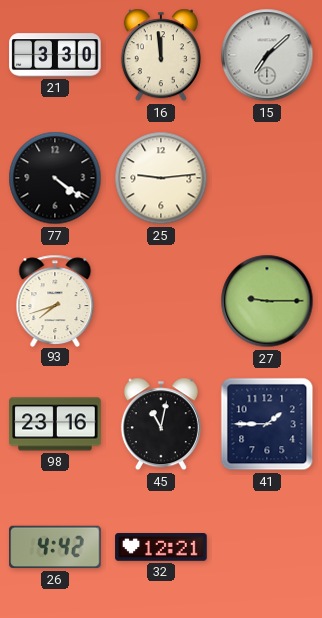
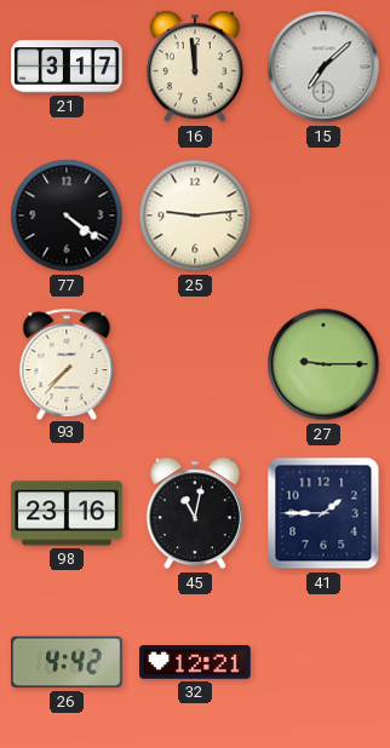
21: 3:30 -> 3:17
93: 7:42 -> 7:37
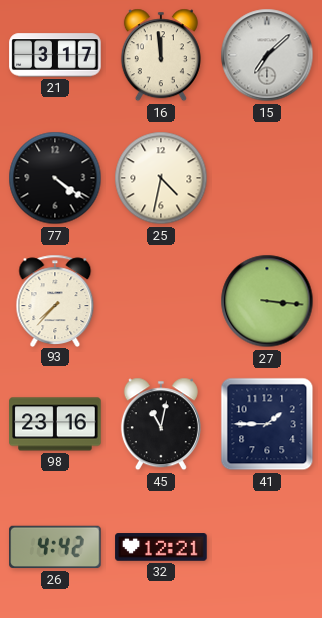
25: 9:14 -> 4:32
27: 9:15 -> 3:16
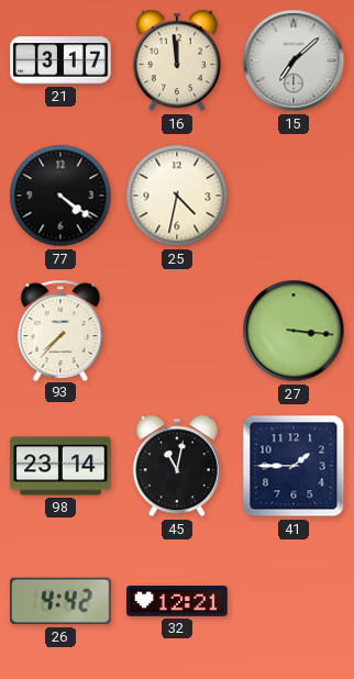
98: 23:16 -> 23:14
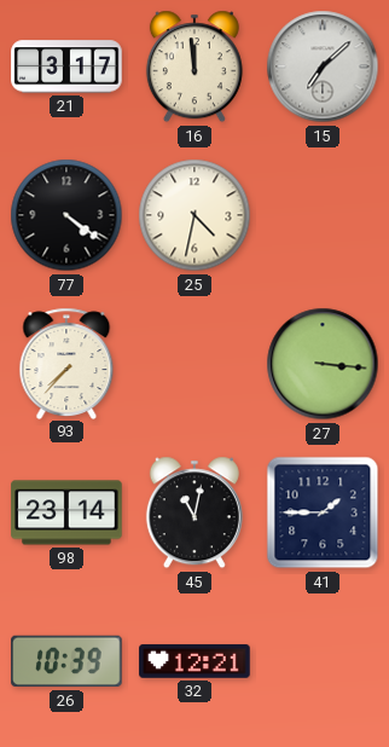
26: 4:42 -> 10:39
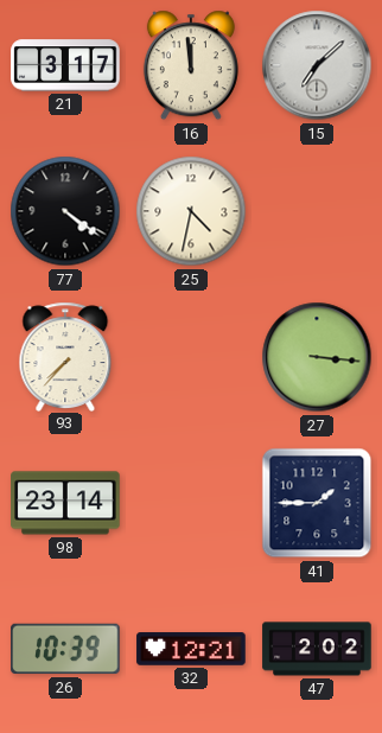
45: 11:02 -> none
47: none -> 2:02
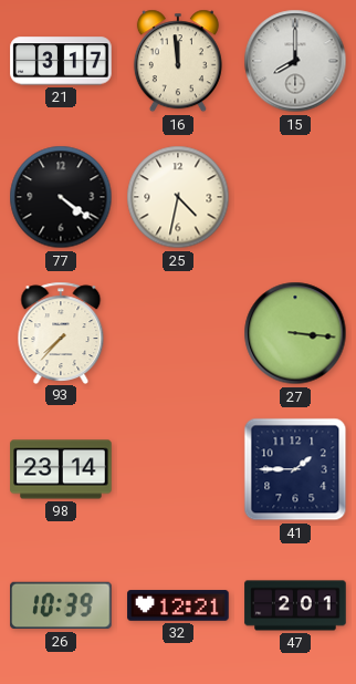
15: 7:08 -> 8:00
47: 2:02 -> 2:01
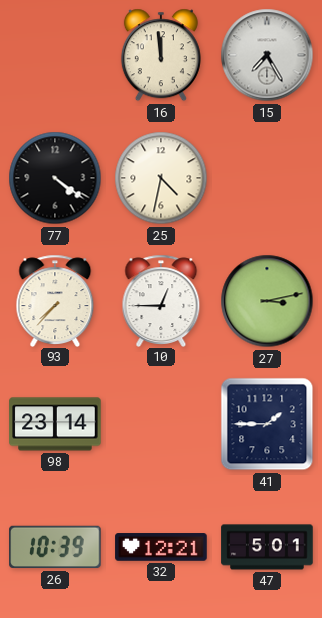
21: 3:17 -> none
15: 8:00 -> 7:25
10: none -> 12:45
27: 3:16 -> 3:13
47: 2:01 -> 5:01
